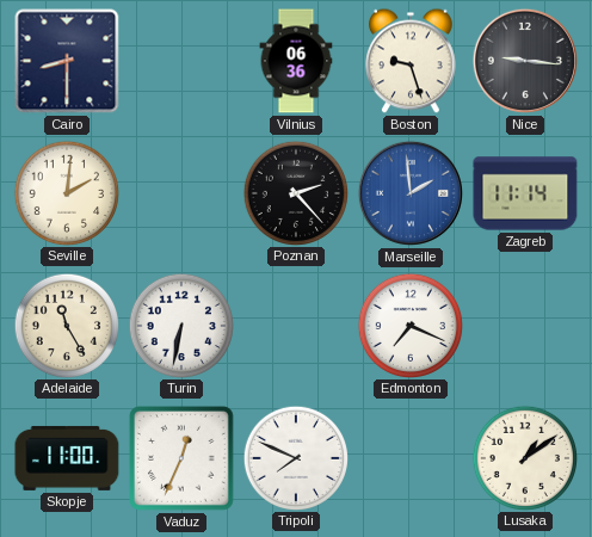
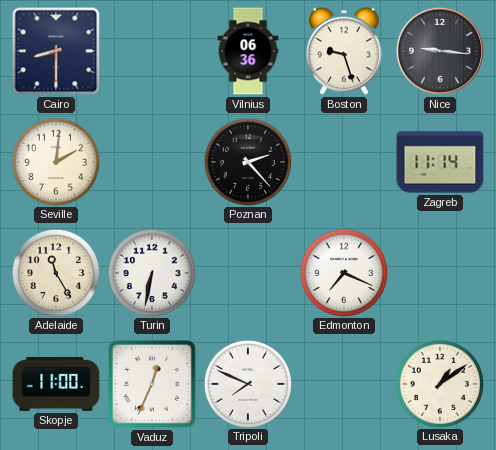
Marseille: 1:59 -> none
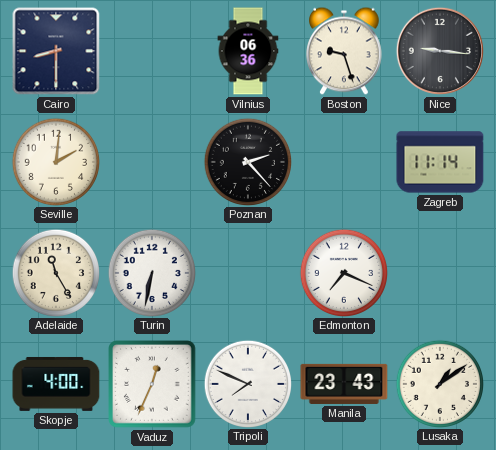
Skopje: 11:00 -> 4:00
Manila: none -> 23:43
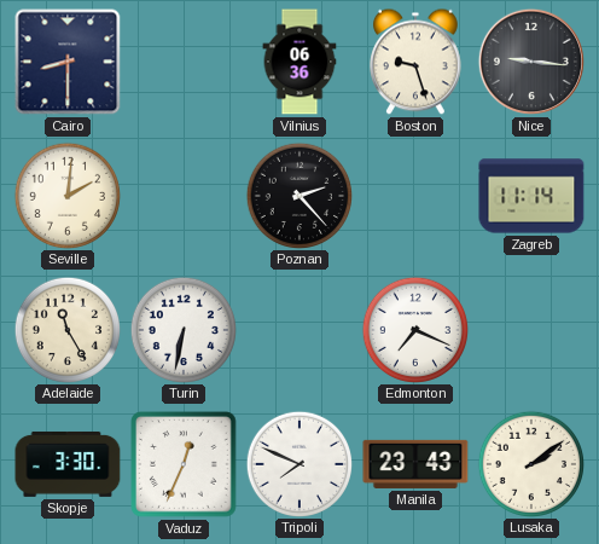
Skopje: 4:00 -> 3:30
Lusaka: 1:09 -> 2:09
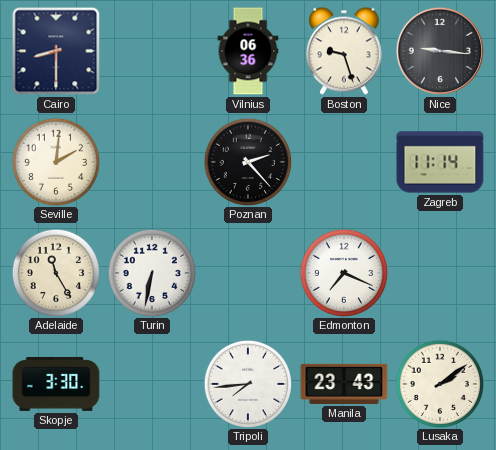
Vaduz: 12:34 -> none
Tripoli: 7:49 -> 7:44
